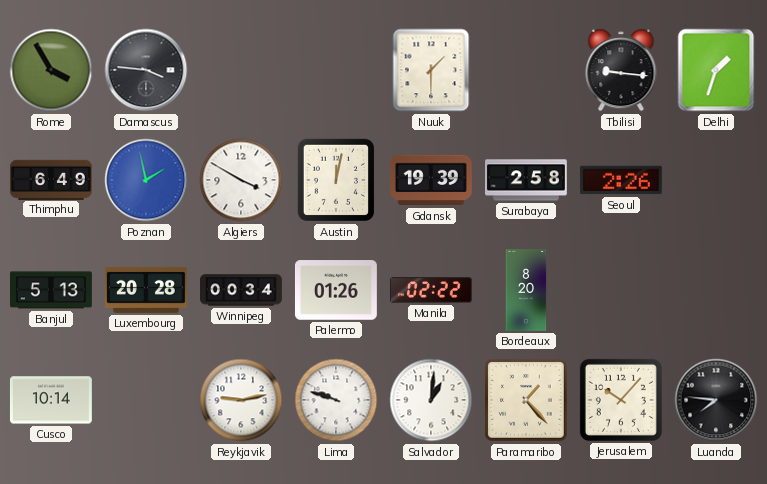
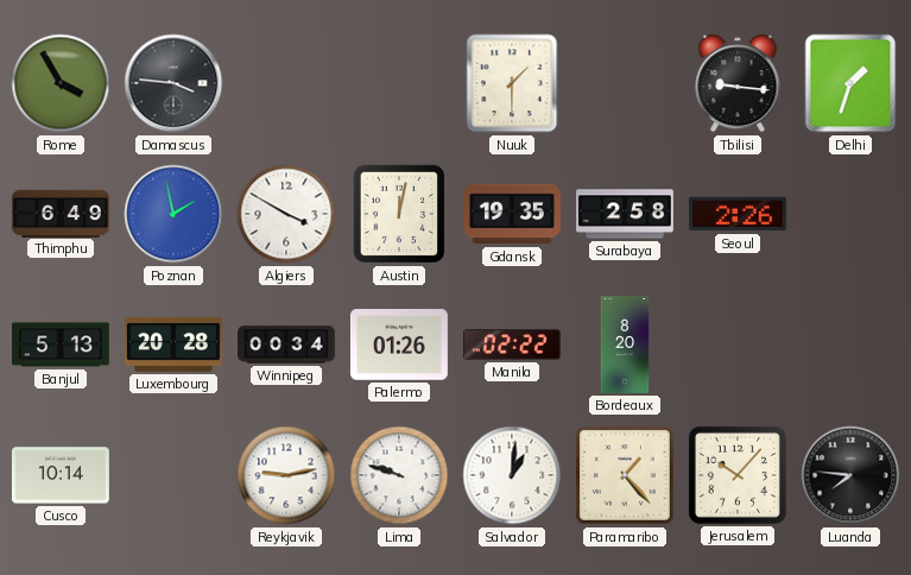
Gdansk: 19:39 -> 19:35
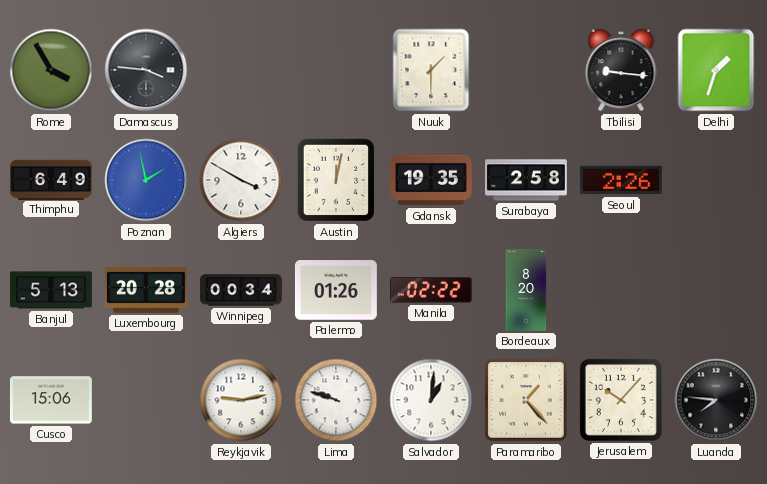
Cusco: 10:14 -> 15:06
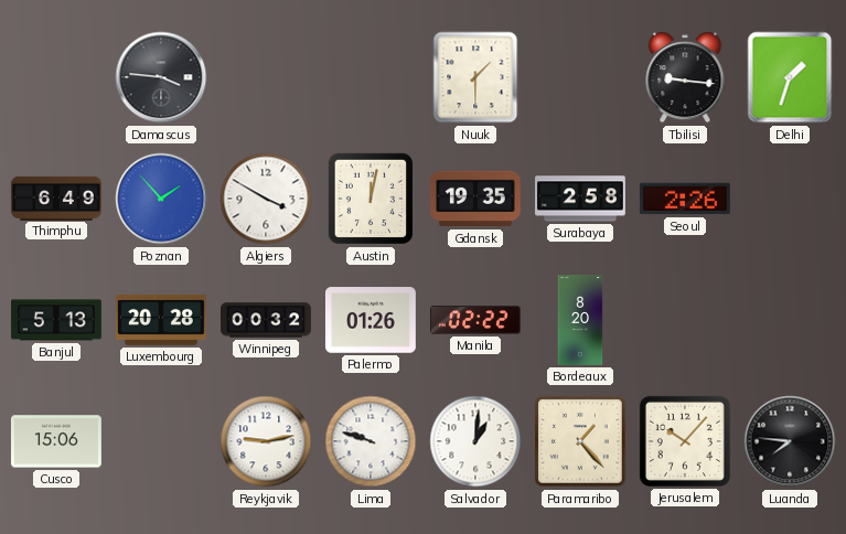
Rome: 3:55 -> none
Poznan: 1:58 -> 1:53
Winnipeg: 00:34 -> 00:32
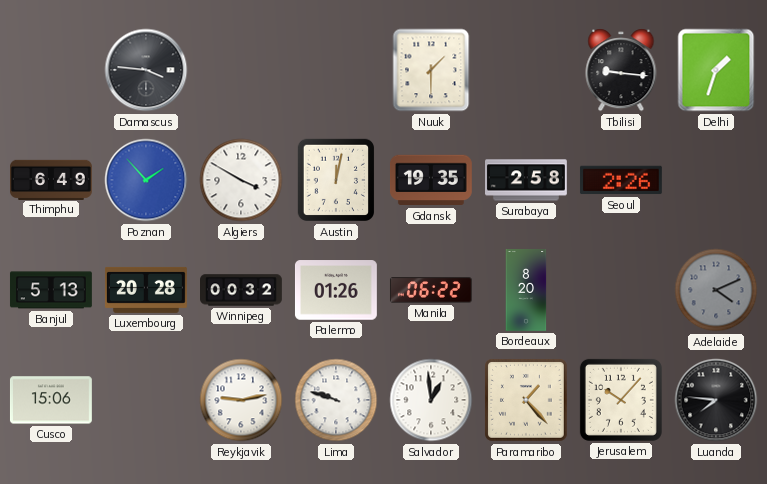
Manila: 02:22 -> 06:22
Adelaide: none -> 4:11
Salvador: 1:01 -> 12:59
